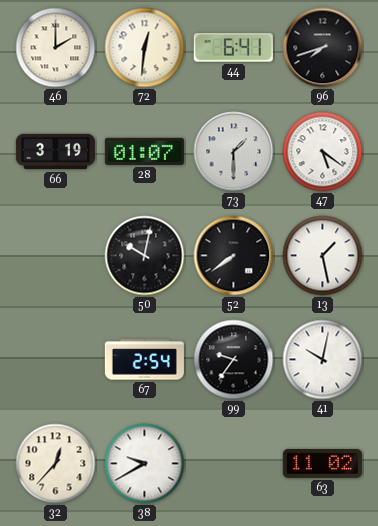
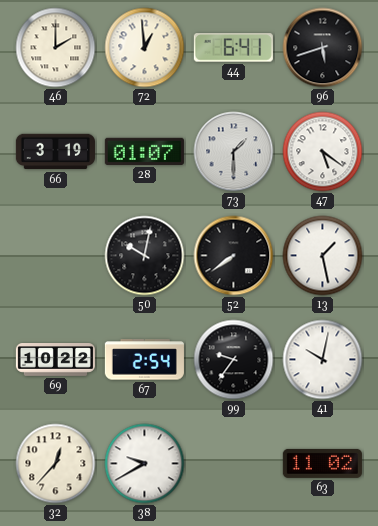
72: 12:31 -> 12:59
96: 7:42 -> 5:42
69: none -> 10:22
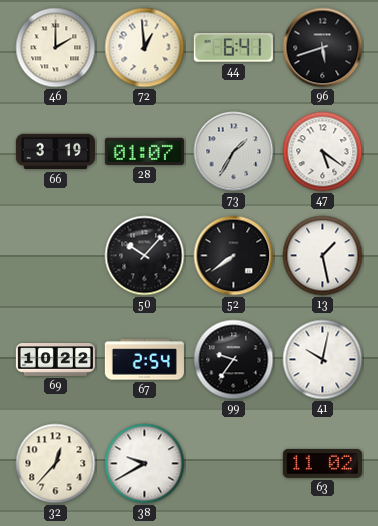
73: 1:30 -> 1:35
50: 10:02 -> 10:07
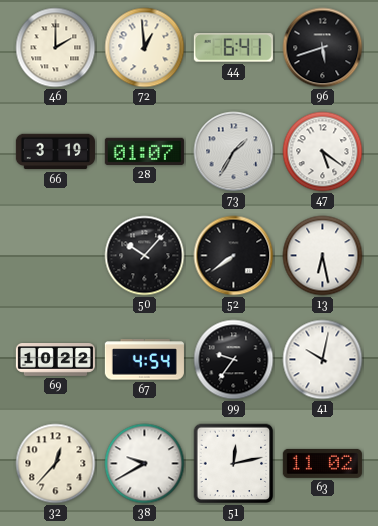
13: 1:28 -> 6:28
67: 2:54 -> 4:54
51: none -> 12:13
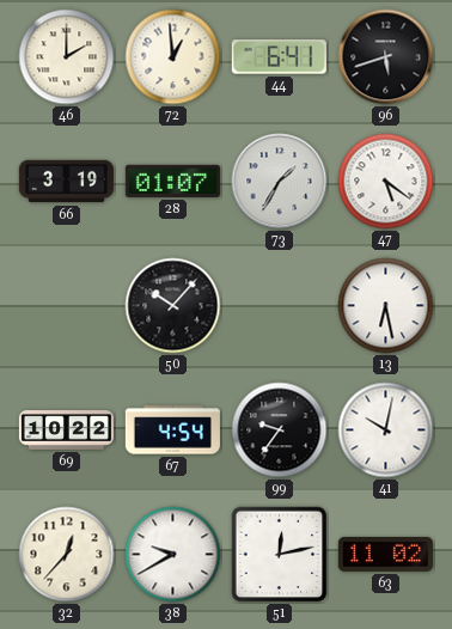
52: 7:39 -> none
